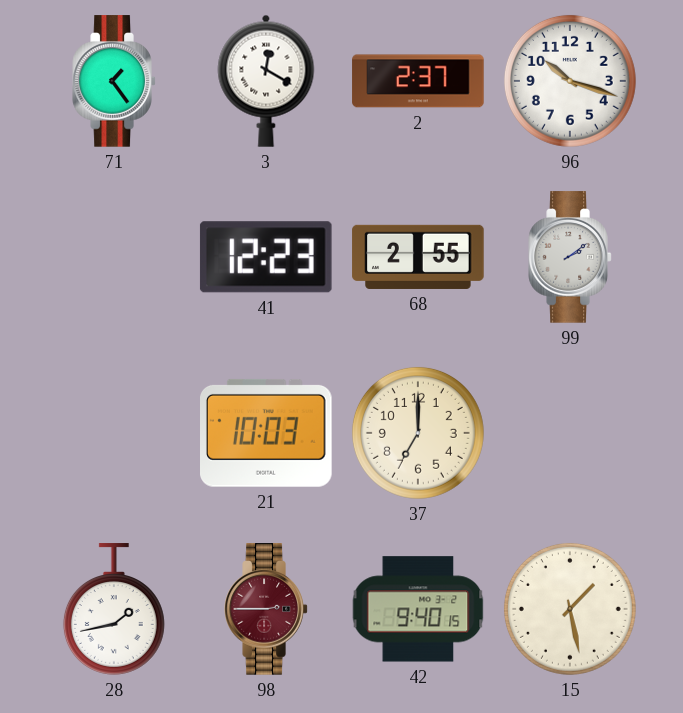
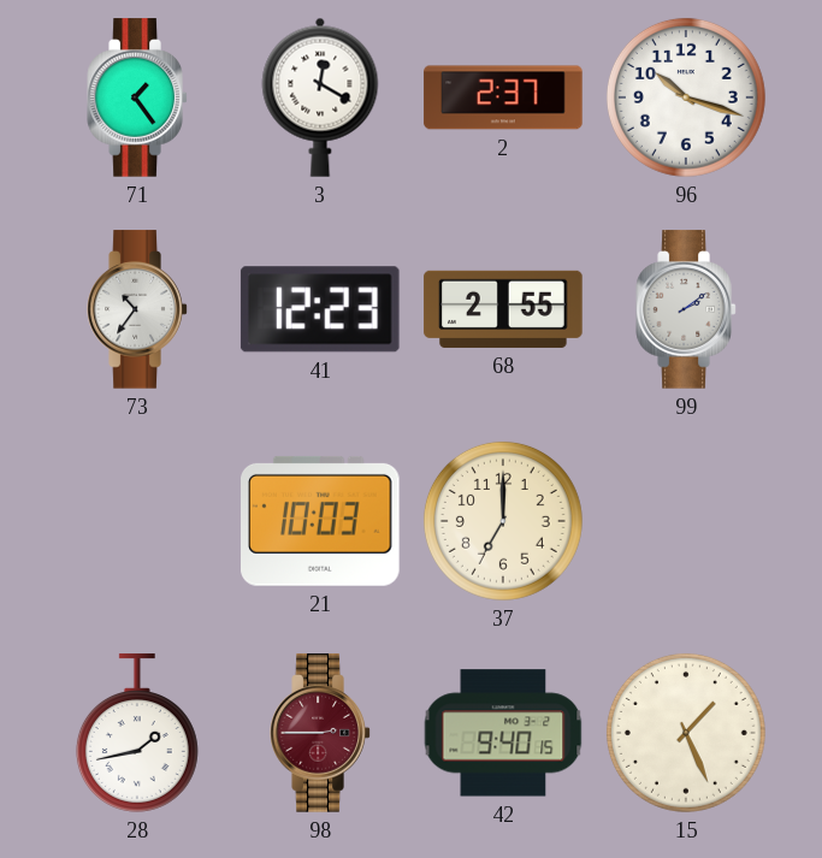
73: none -> 10:36
15: 1:28 -> 1:26
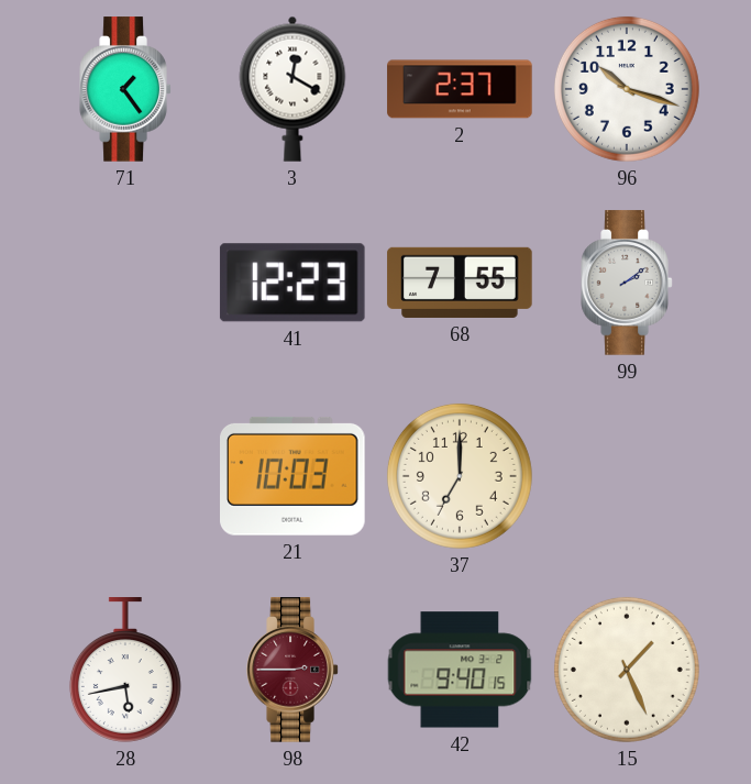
73: 10:36 -> none
68: 2:55 -> 7:55
28: 1:43 -> 5:43
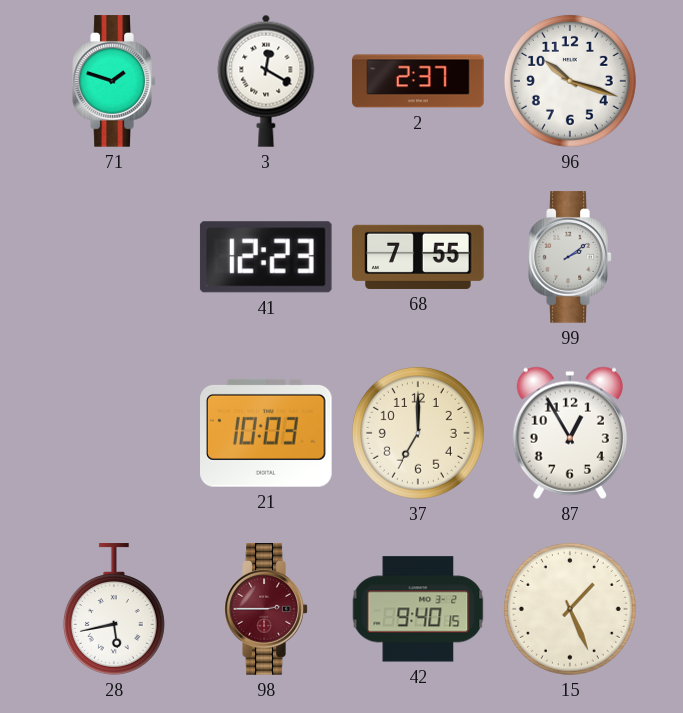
71: 1:24 -> 1:48
87: none -> 12:55
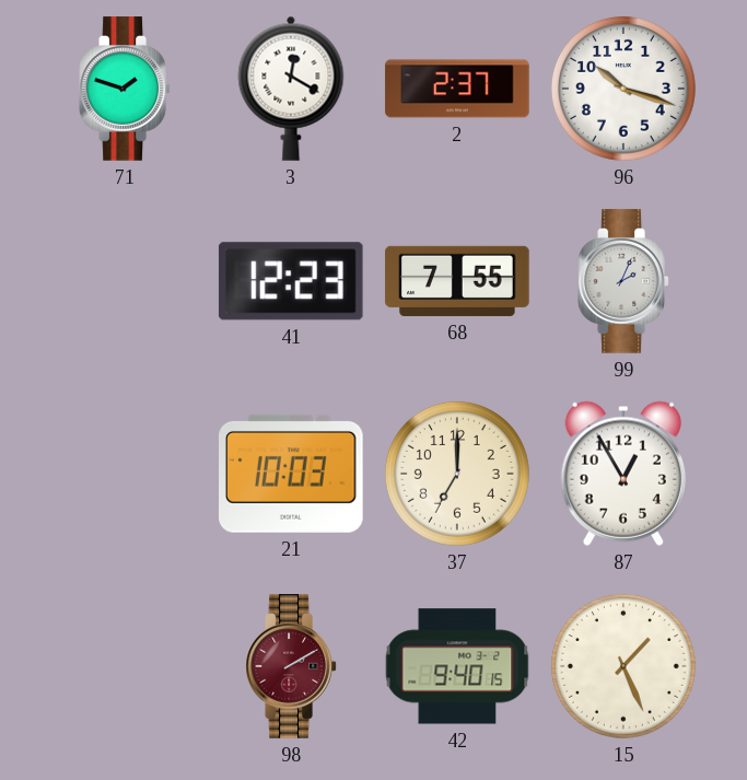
99: 2:09 -> 2:04
28: 5:43 -> none
98: 2:45 -> 2:10
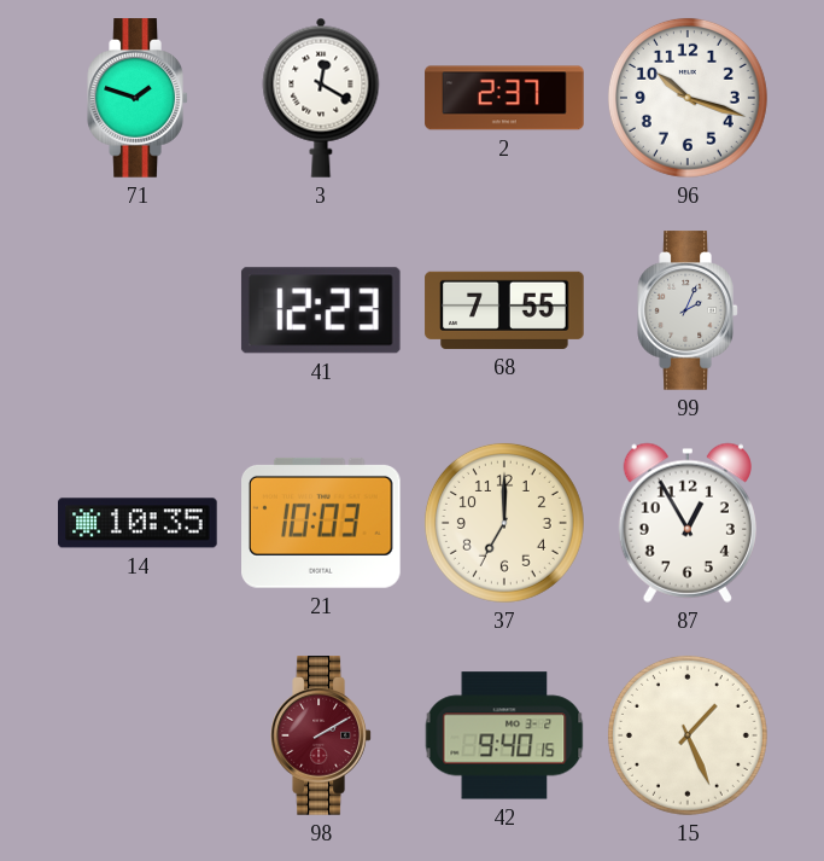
14: none -> 10:35
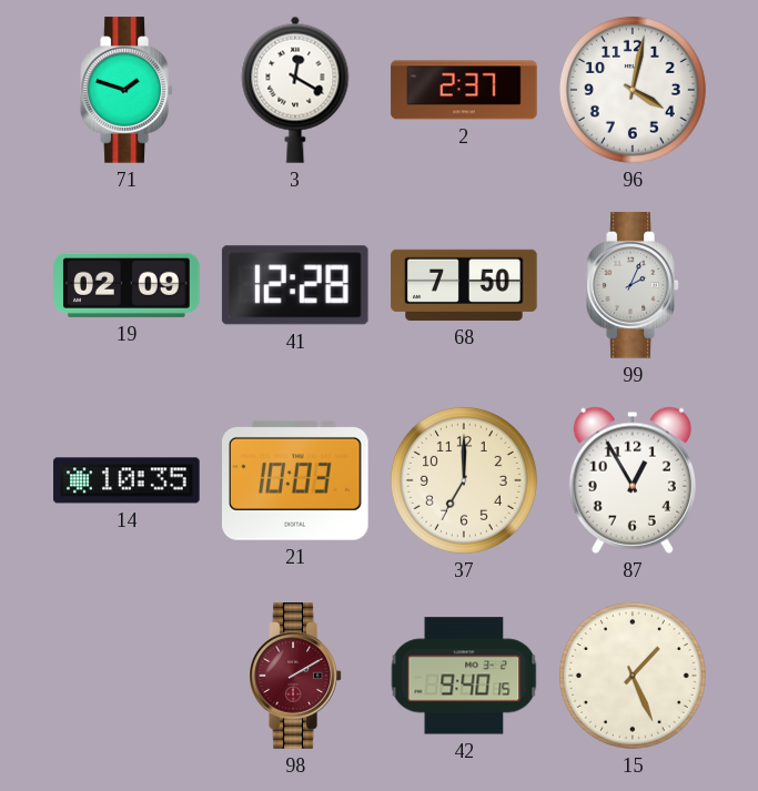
96: 10:18 -> 4:02
19: none -> 02:09
41: 12:23 -> 12:28
68: 7:55 -> 7:50
